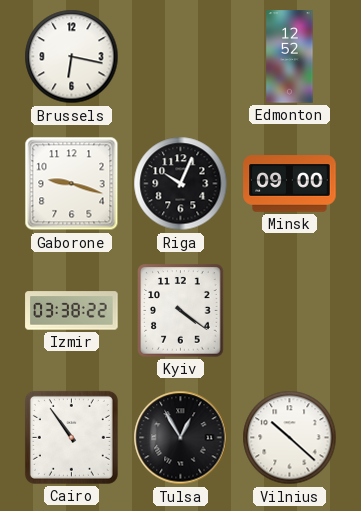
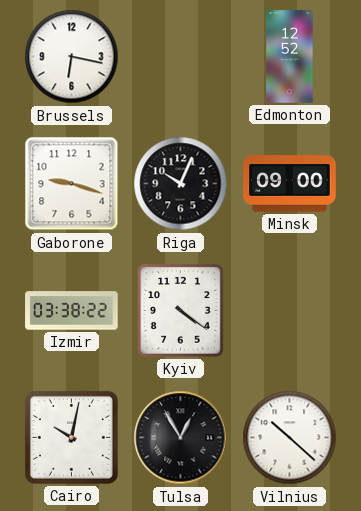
Cairo: 10:54 -> 10:02
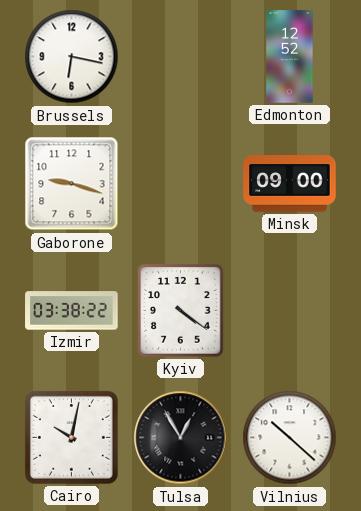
Riga: 10:04 -> none
